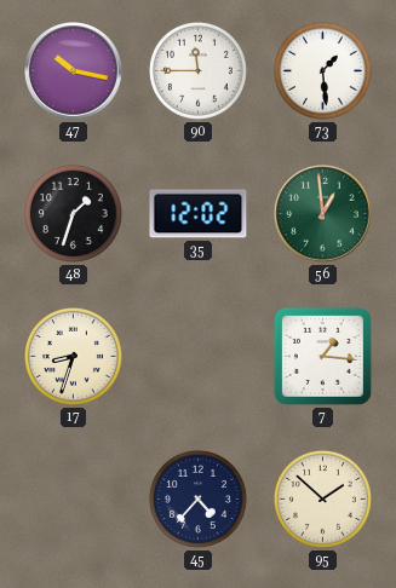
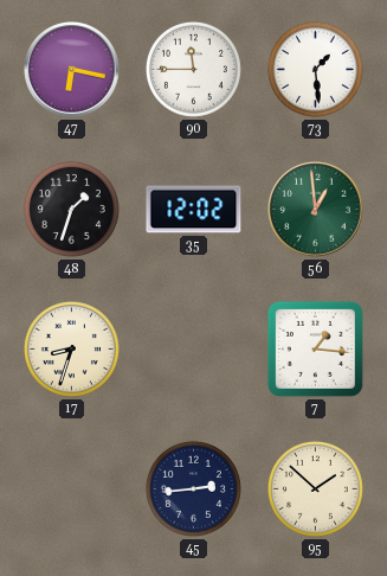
47: 10:17 -> 6:17
45: 4:37 -> 2:44
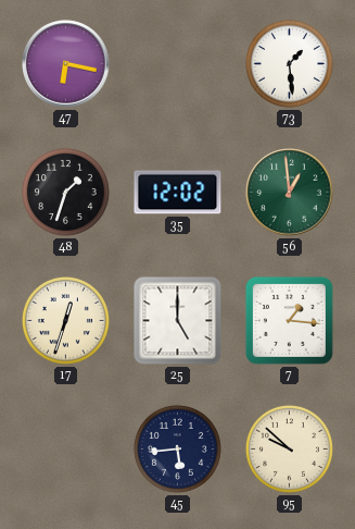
90: 11:45 -> none
17: 8:33 -> 12:33
25: none -> 5:00
45: 2:44 -> 5:44
95: 1:52 -> 9:52
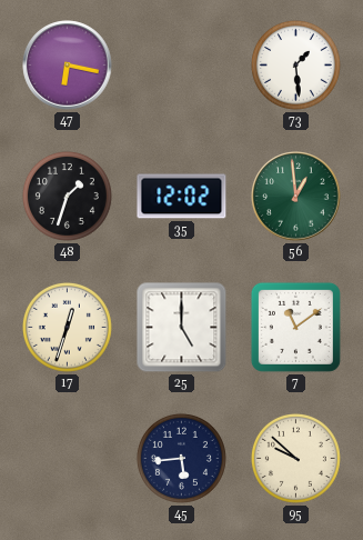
7: 1:16 -> 11:09
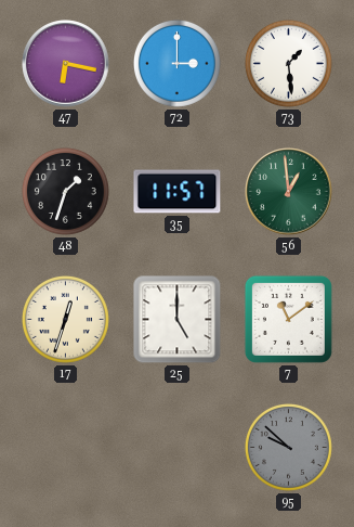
72: none -> 3:00
35: 12:02 -> 11:57
45: 5:44 -> none
95 dial: cream -> grey
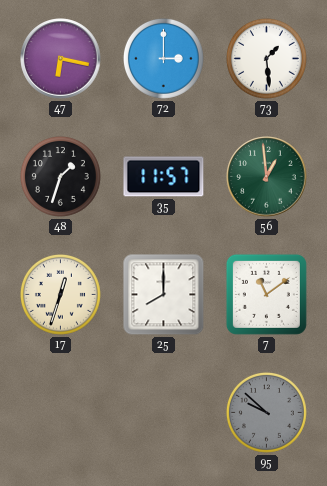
25: 5:00 -> 8:00
